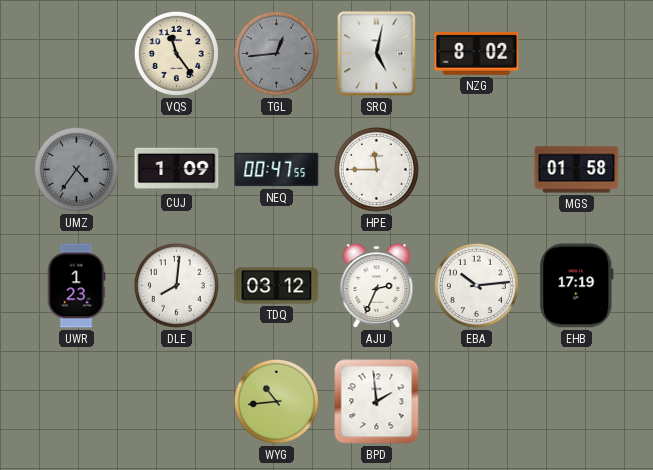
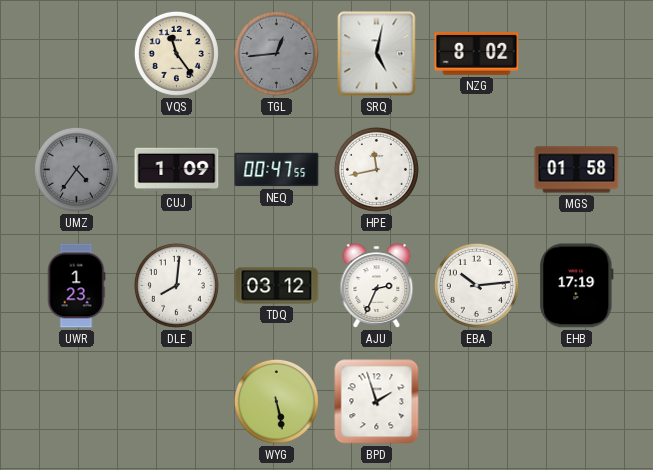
HPE: 11:45 -> 11:43
WYG: 10:44 -> 5:28
BPD: 1:59 -> 1:57
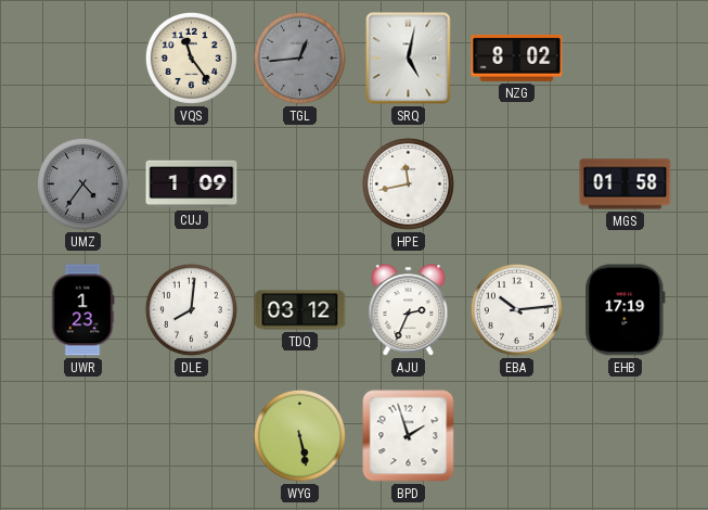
NEQ: 00:47 -> none
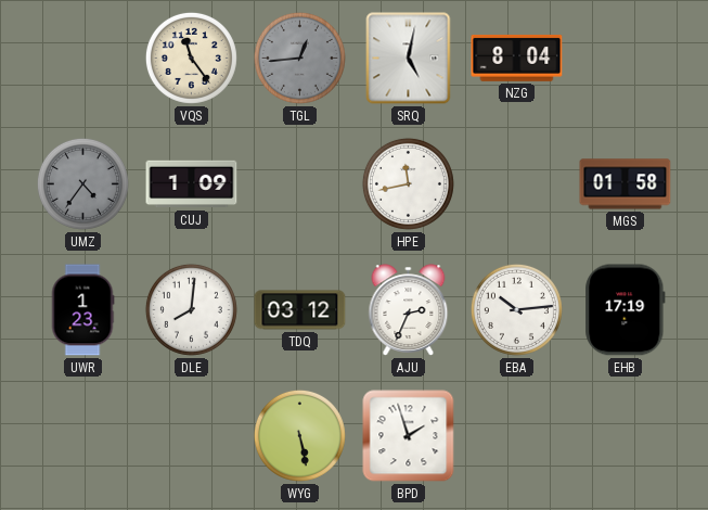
NZG: 8:02 -> 8:04
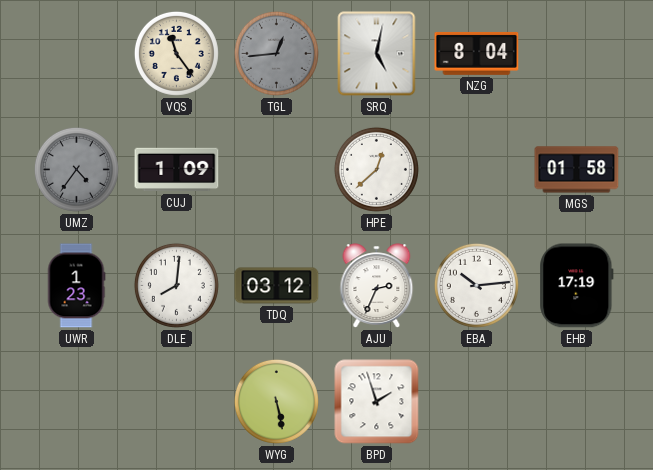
HPE: 11:43 -> 12:38
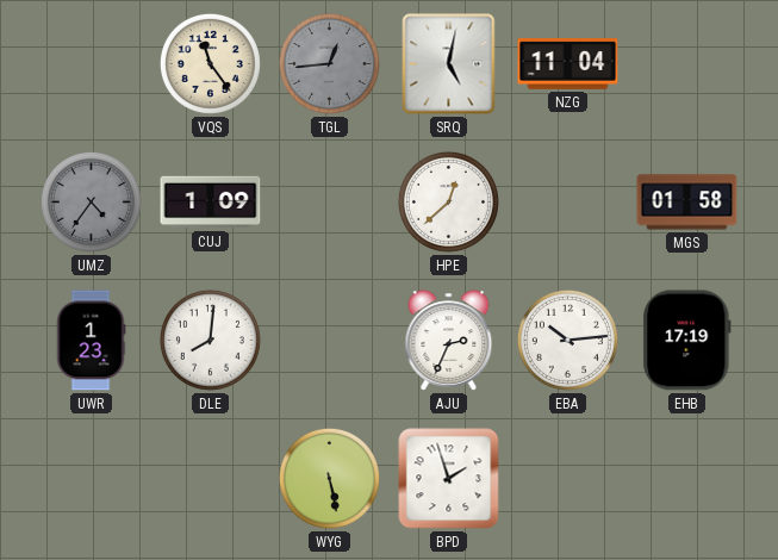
NZG: 8:04 -> 11:04
TDQ: 03:12 -> none
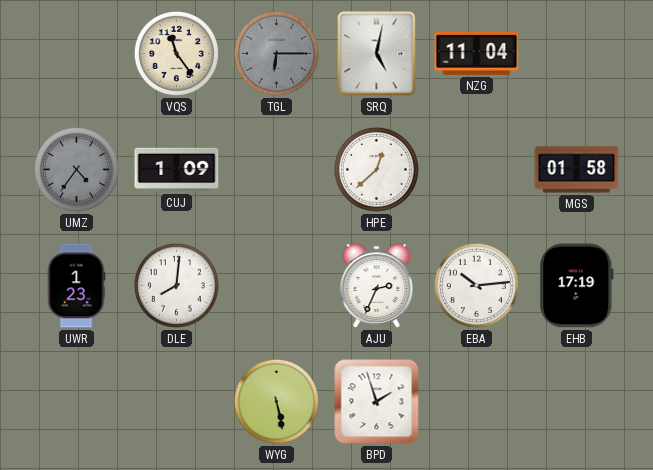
TGL: 12:44 -> 6:15
